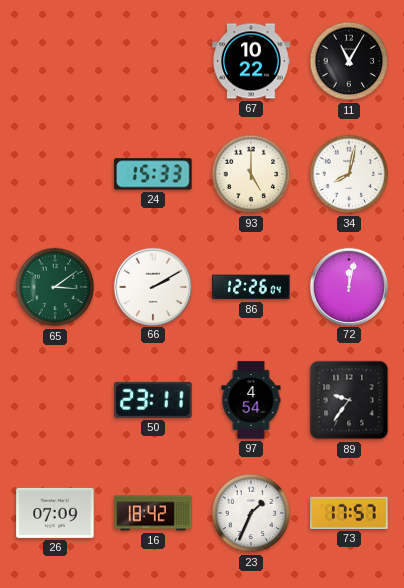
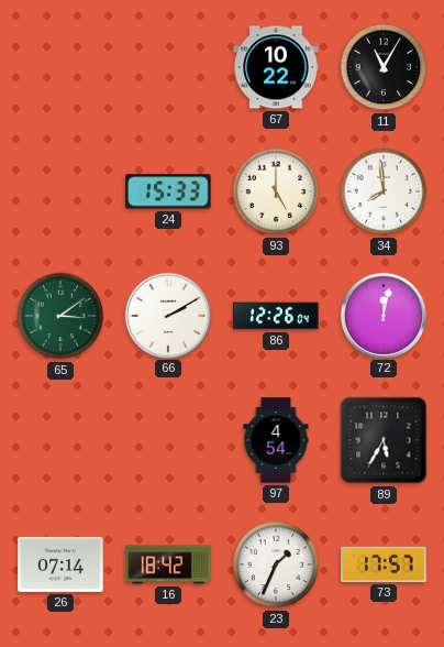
34: 8:02 -> 7:59
50: 23:11 -> none
89: 9:36 -> 5:35
26: 07:09 -> 07:14
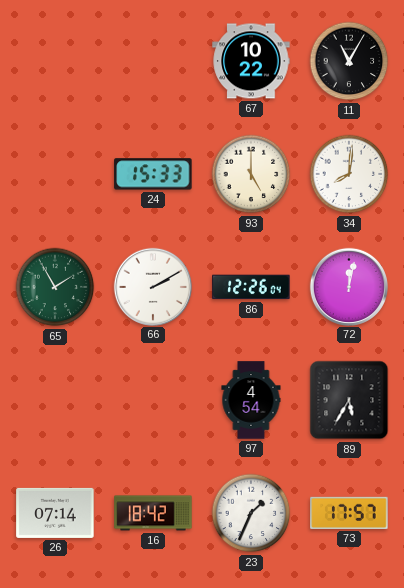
34: 7:59 -> 8:01
65: 3:09 -> 1:55
